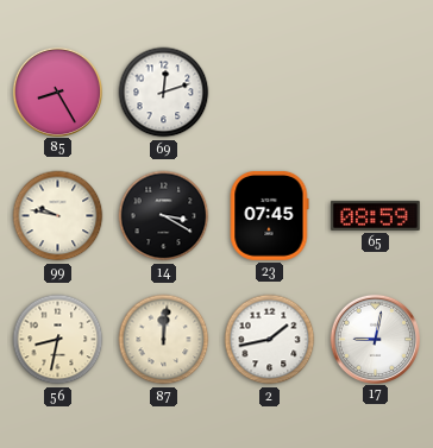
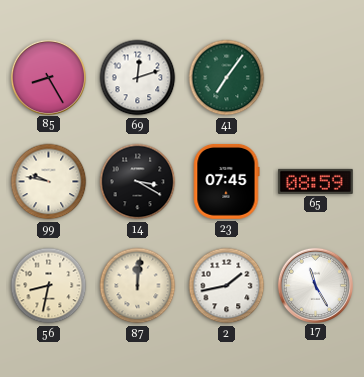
41: none -> 7:06
17: 9:02 -> 11:25
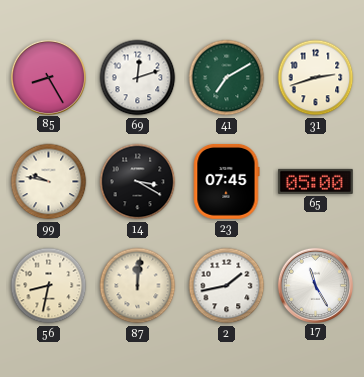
41: 7:06 -> 7:10
31: none -> 2:42
65: 08:59 -> 05:00
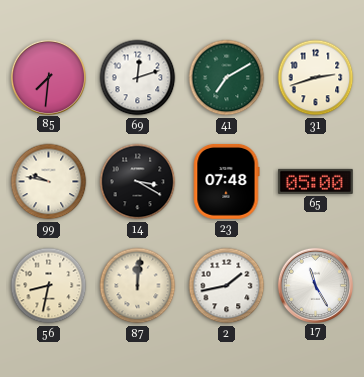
85: 8:25 -> 7:31
23: 07:45 -> 07:48
